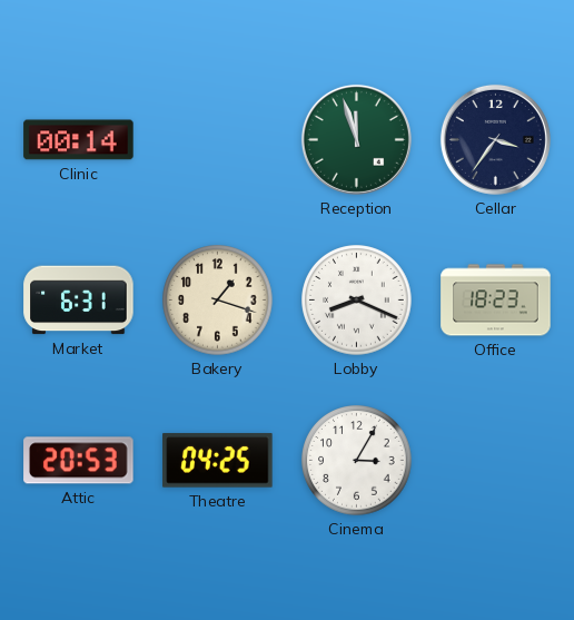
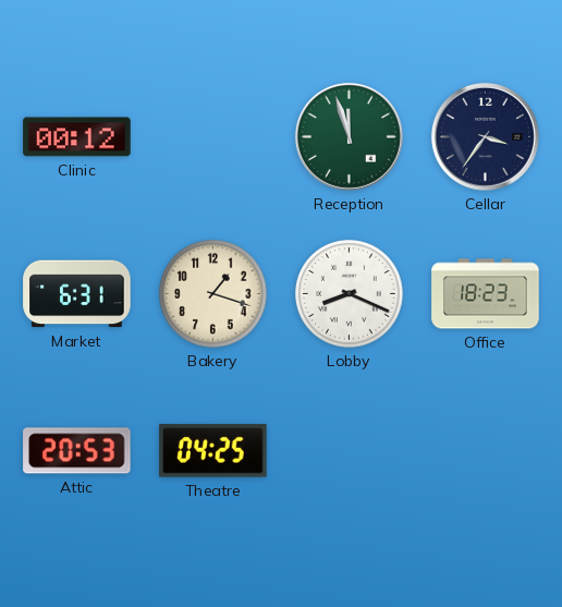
Clinic: 00:14 -> 00:12
Cinema: 3:05 -> none
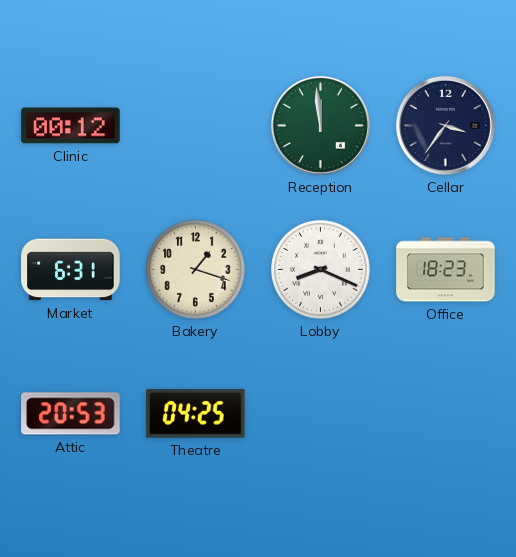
Reception: 11:57 -> 11:59
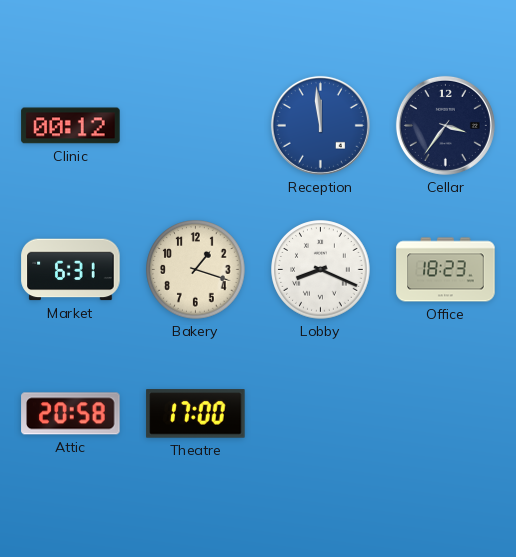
Reception dial: green -> blue
Attic: 20:53 -> 20:58
Theatre: 04:25 -> 17:00
